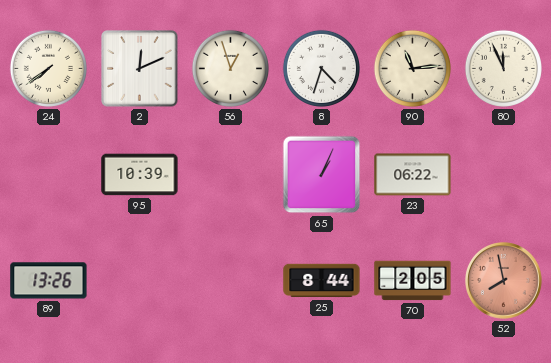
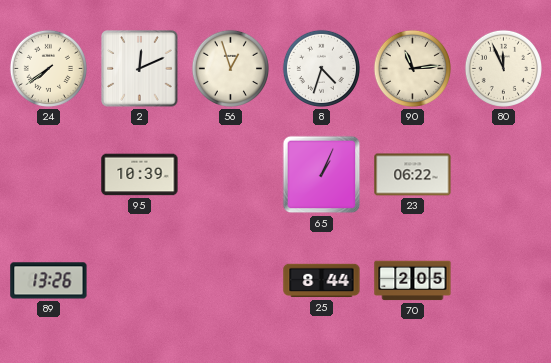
52: 7:58 -> none
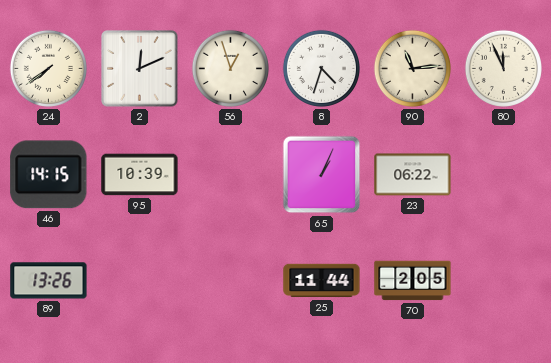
46: none -> 14:15
25: 8:44 -> 11:44
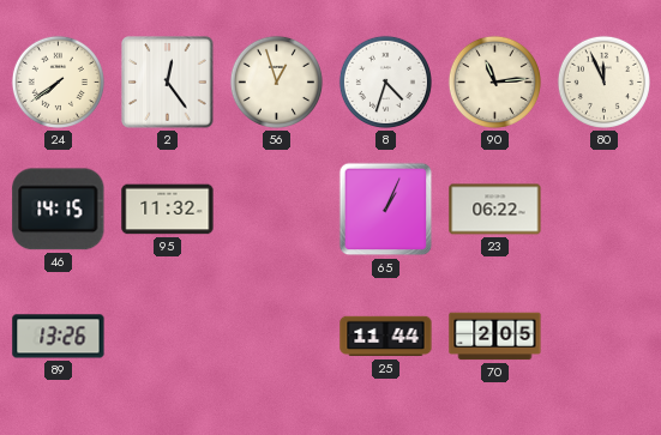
2: 12:11 -> 12:24
95: 10:39 -> 11:32
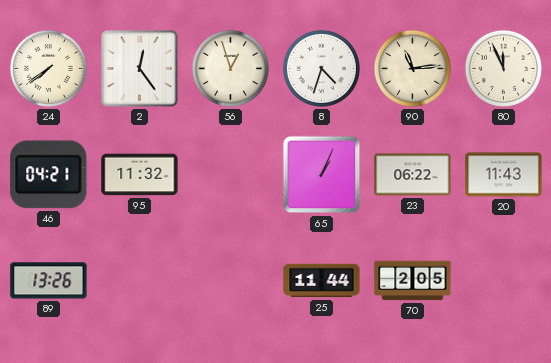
46: 14:15 -> 04:21
20: none -> 11:43
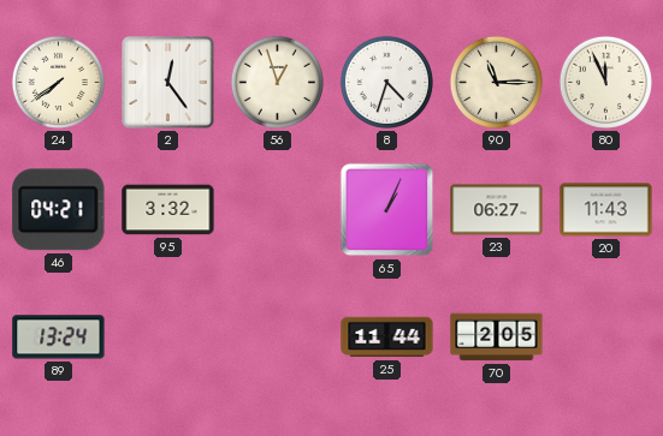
90: 11:14 -> 11:15
95: 11:32 -> 3:32
23: 06:22 -> 06:27
89: 13:26 -> 13:24
